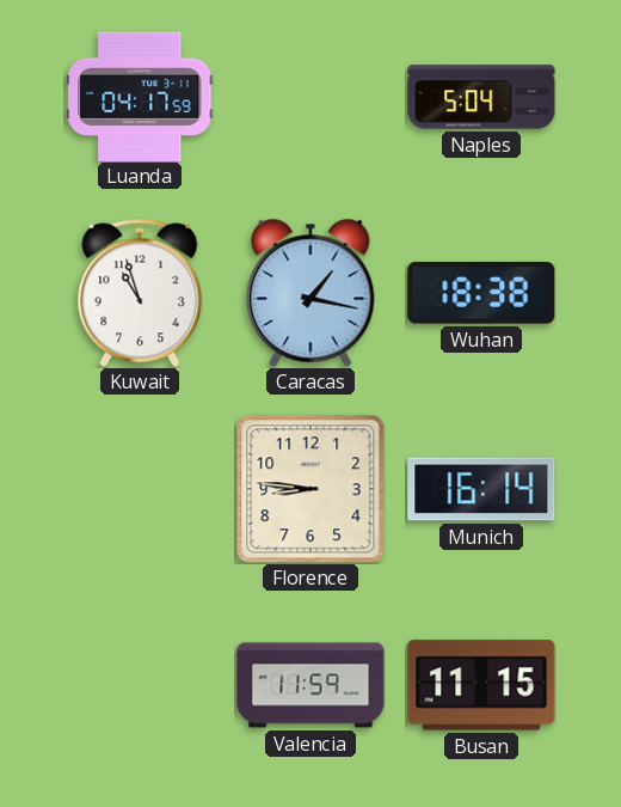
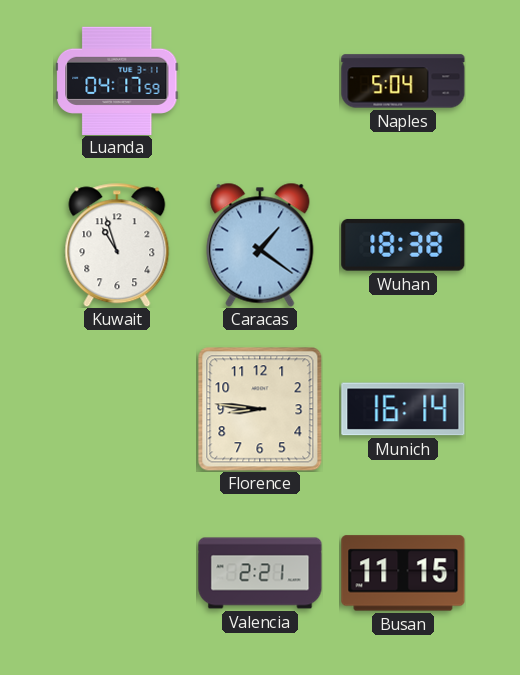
Caracas: 1:17 -> 1:21
Valencia: 11:59 -> 2:21
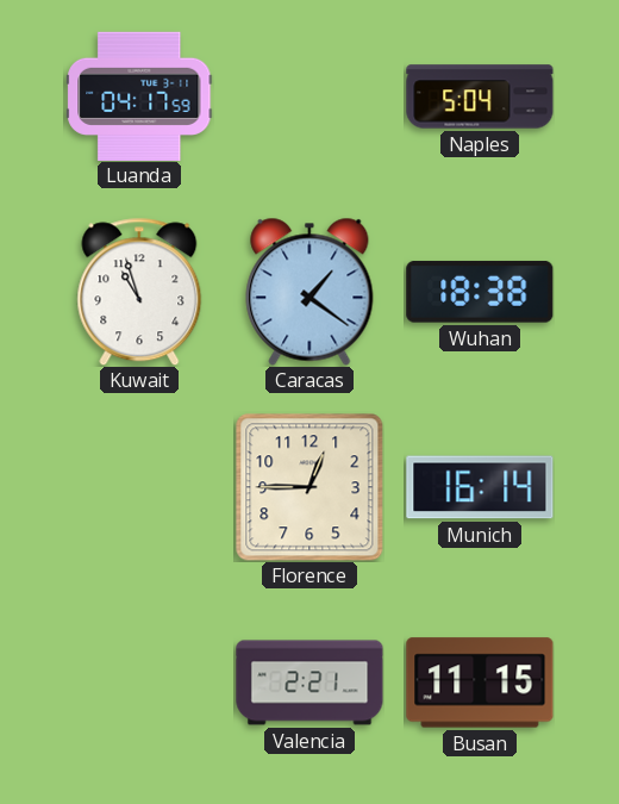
Florence: 8:46 -> 12:45
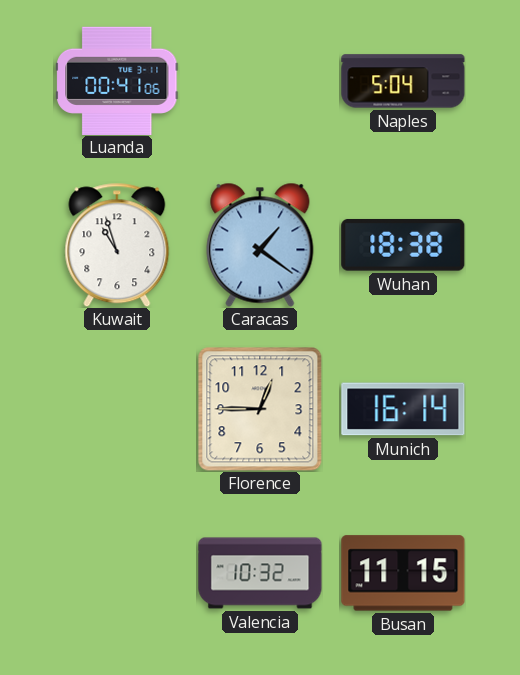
Luanda: 04:17 -> 00:41
Valencia: 2:21 -> 10:32
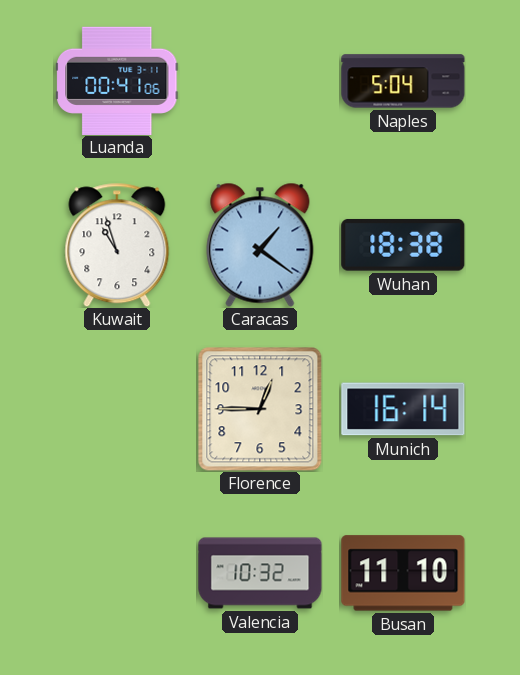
Busan: 11:15 -> 11:10
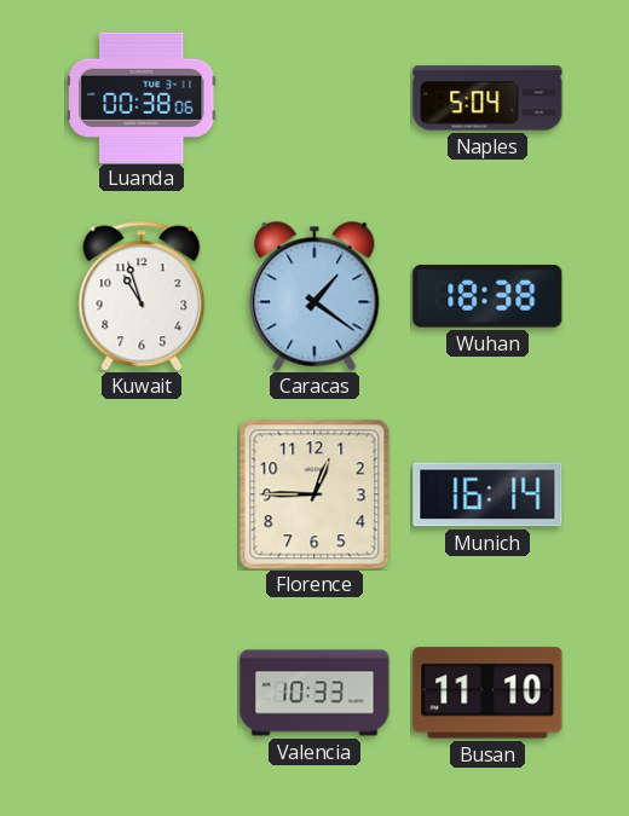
Luanda: 00:41 -> 00:38
Valencia: 10:32 -> 10:33
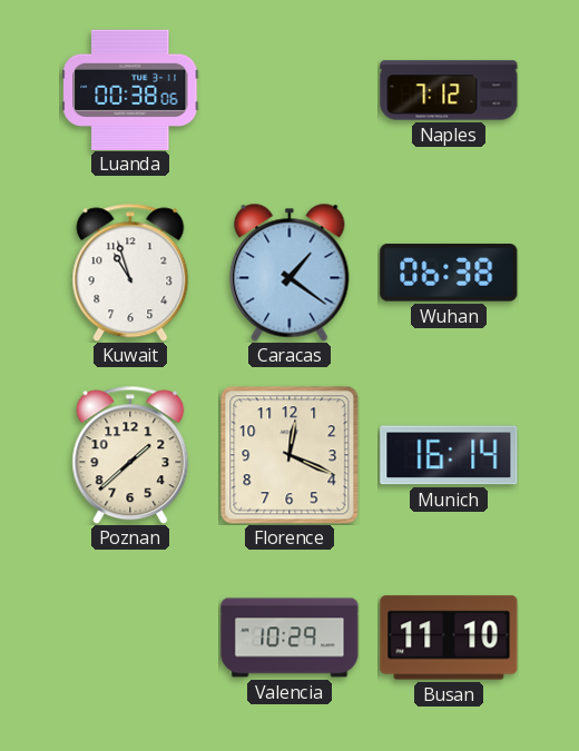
Naples: 5:04 -> 7:12
Wuhan: 18:38 -> 06:38
Poznan: none -> 1:38
Florence: 12:45 -> 12:19
Valencia: 10:33 -> 10:29
